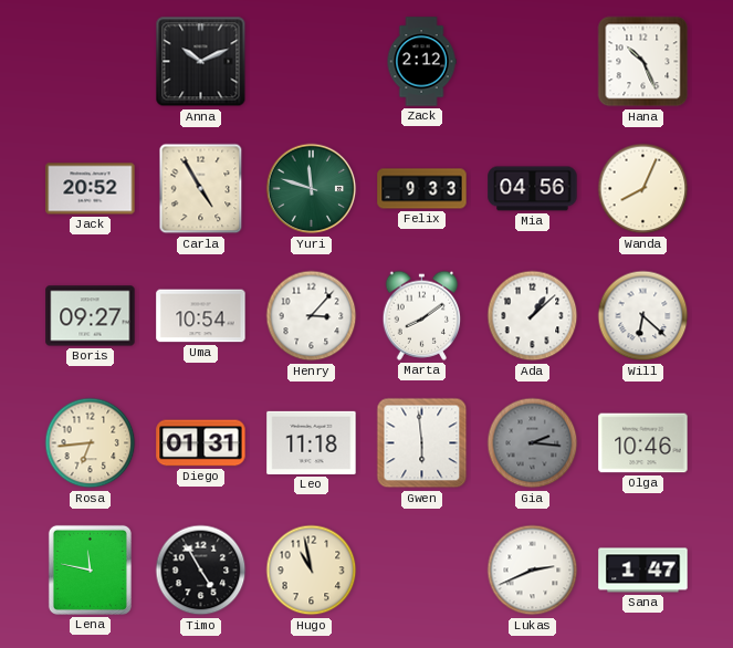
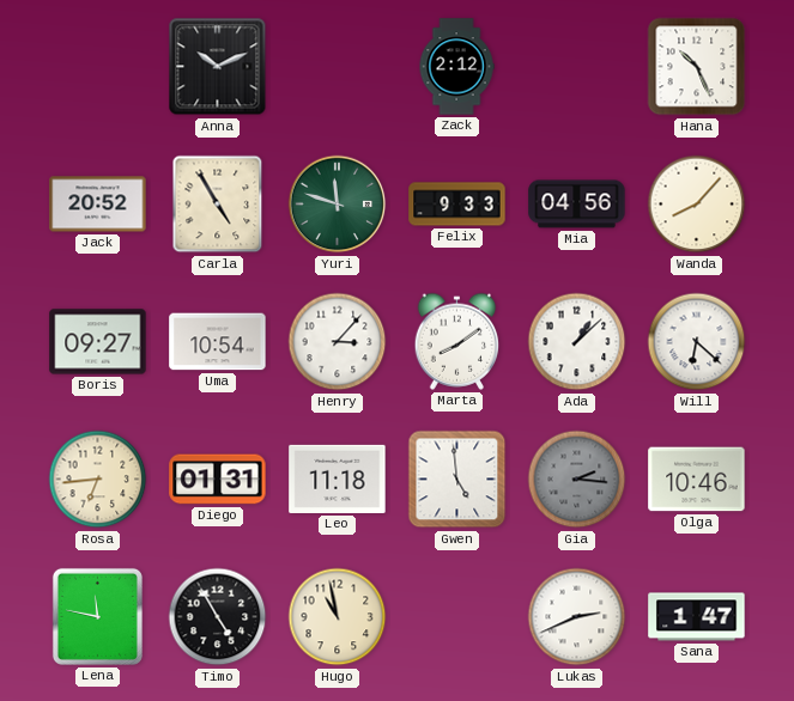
Wanda: 8:04 -> 8:07
Gwen: 5:59 -> 4:59
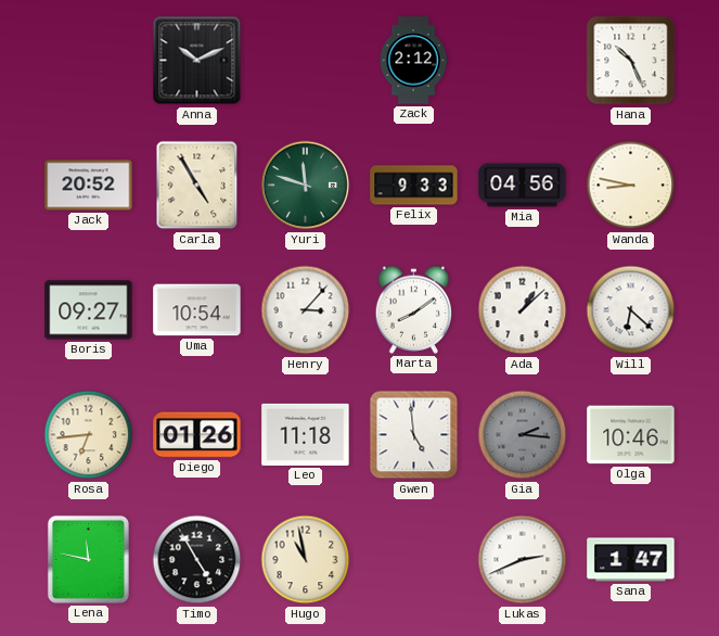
Wanda: 8:07 -> 8:47
Diego: 01:31 -> 01:26
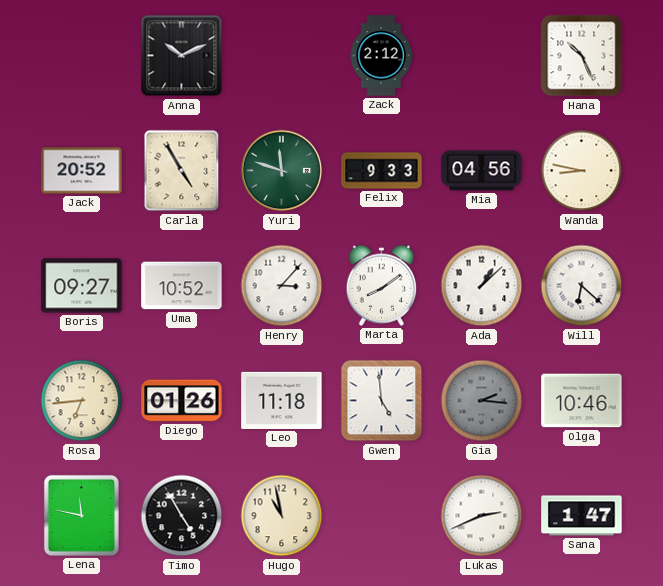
Uma: 10:54 -> 10:52
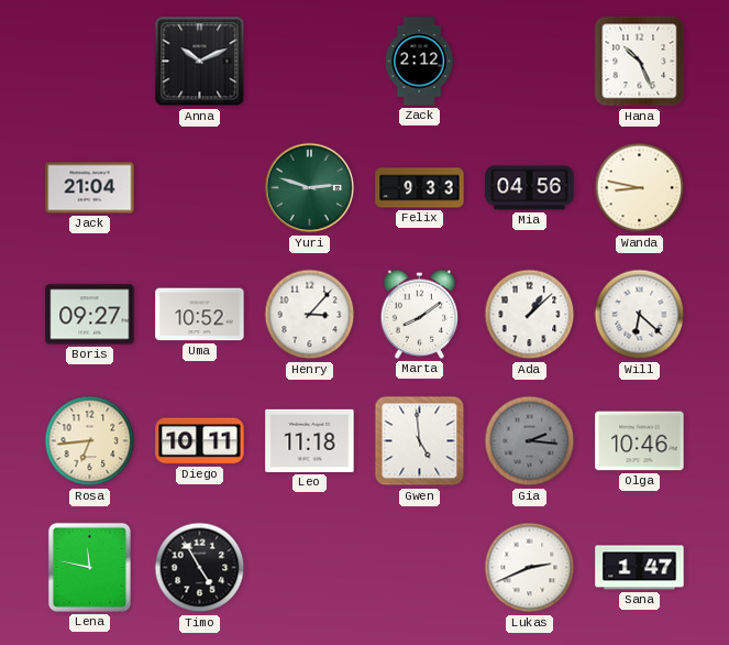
Jack: 20:52 -> 21:04
Carla: 4:55 -> none
Yuri: 11:48 -> 2:48
Diego: 01:26 -> 10:11
Hugo: 10:58 -> none
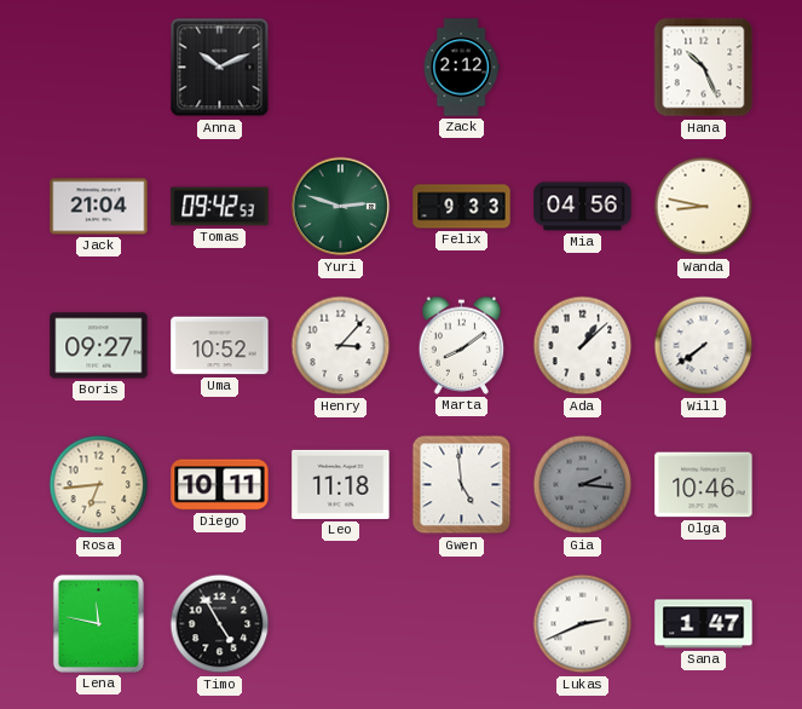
Tomas: none -> 09:42
Will: 6:22 -> 7:39
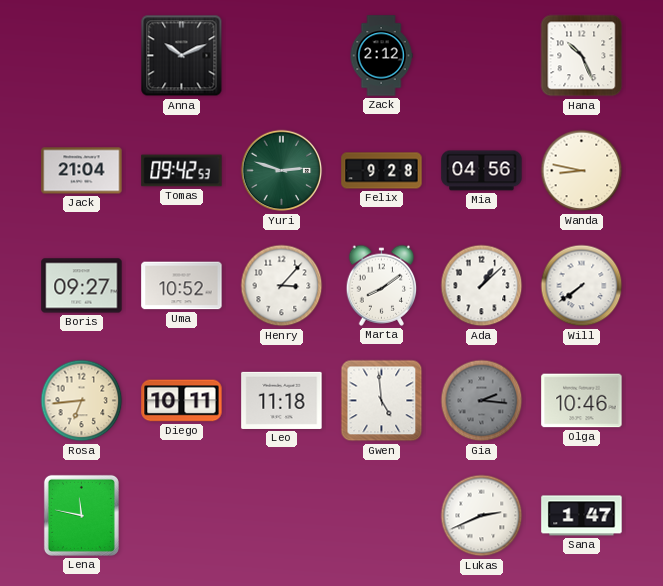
Felix: 9:33 -> 9:28
Timo: 4:55 -> none
